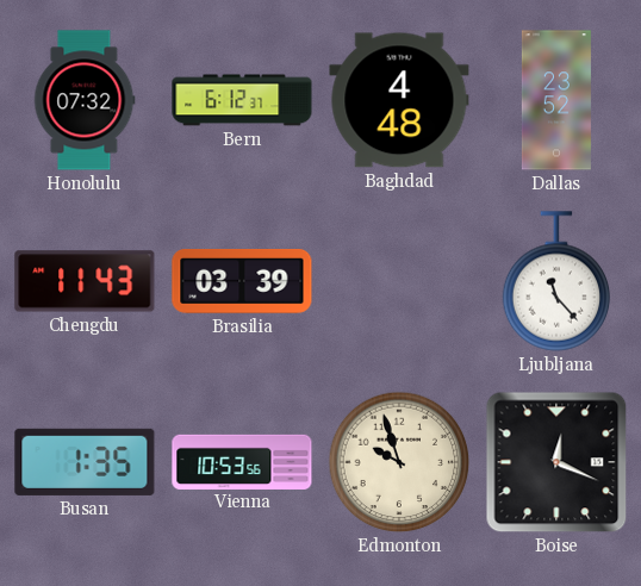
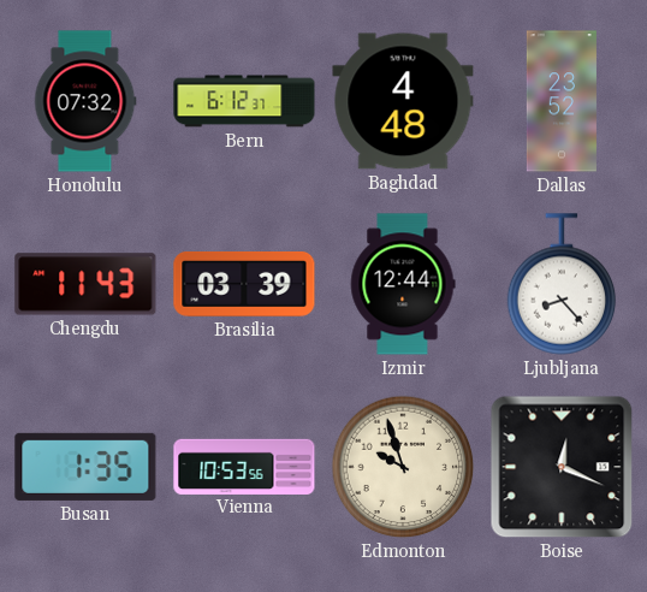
Izmir: none -> 12:44
Ljubljana: 11:23 -> 8:23
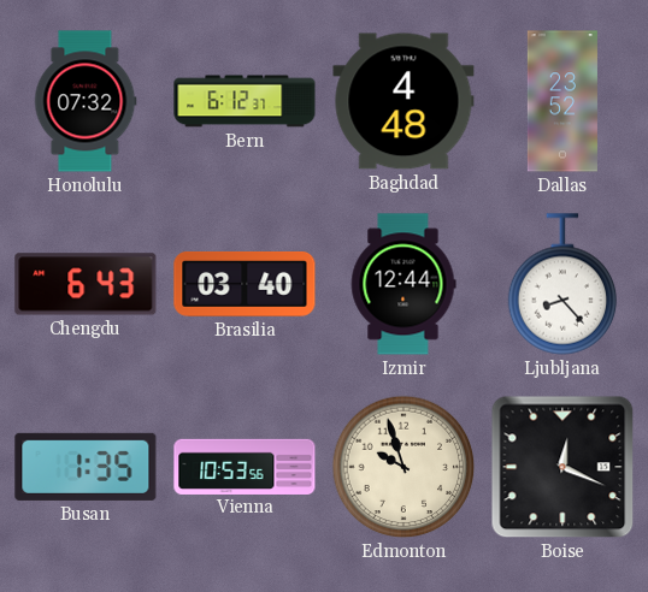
Chengdu: 11:43 -> 6:43
Brasilia: 03:39 -> 03:40
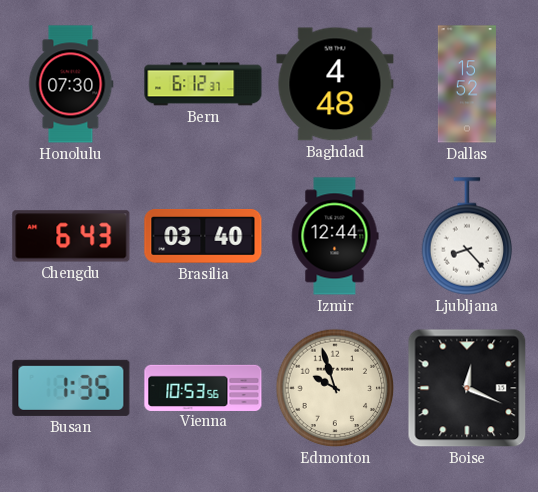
Honolulu: 07:32 -> 07:30
Dallas: 23:52 -> 15:52
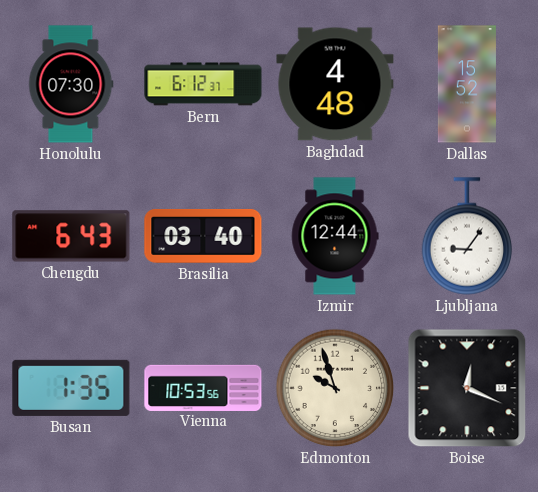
Ljubljana: 8:23 -> 9:06
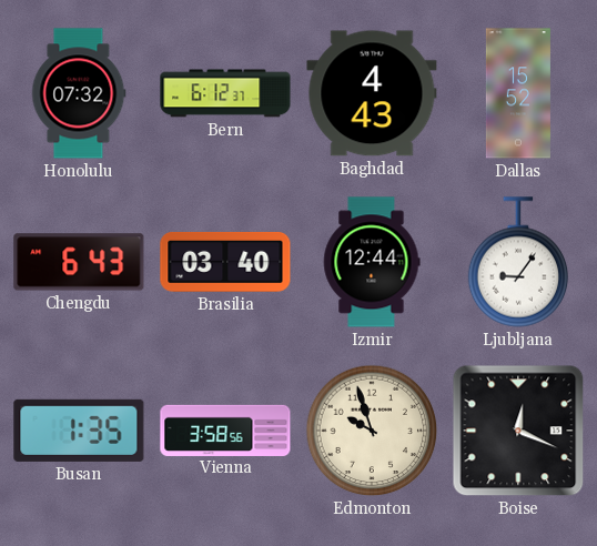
Honolulu: 07:30 -> 07:32
Baghdad: 4:48 -> 4:43
Vienna: 10:53 -> 3:58
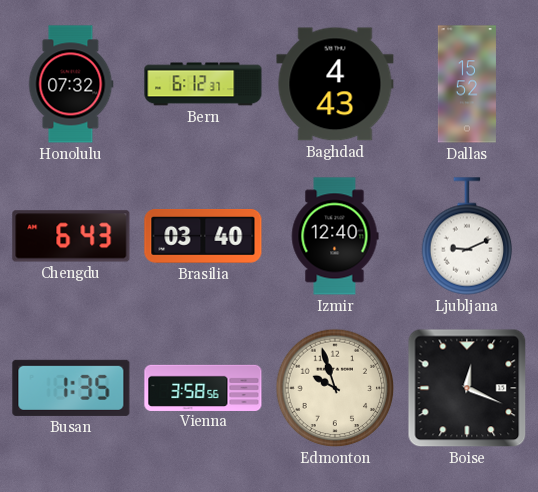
Izmir: 12:44 -> 12:40
Ljubljana: 9:06 -> 9:11
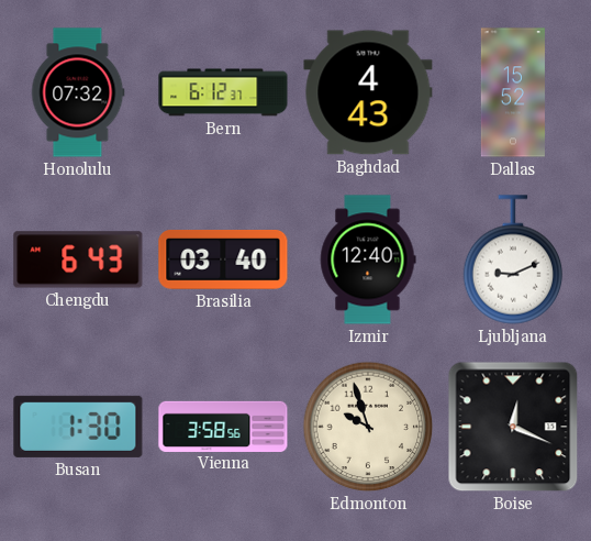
Busan: 1:35 -> 1:30
